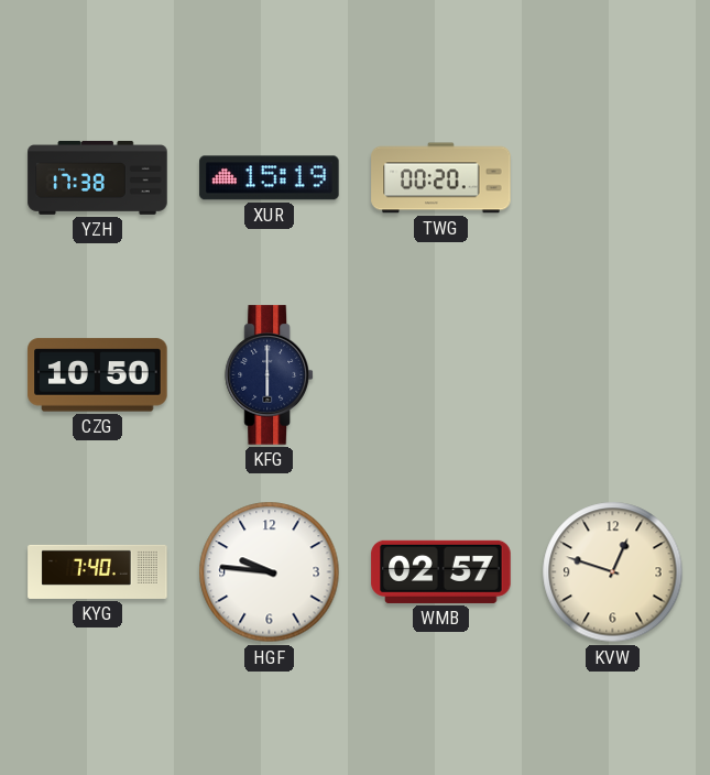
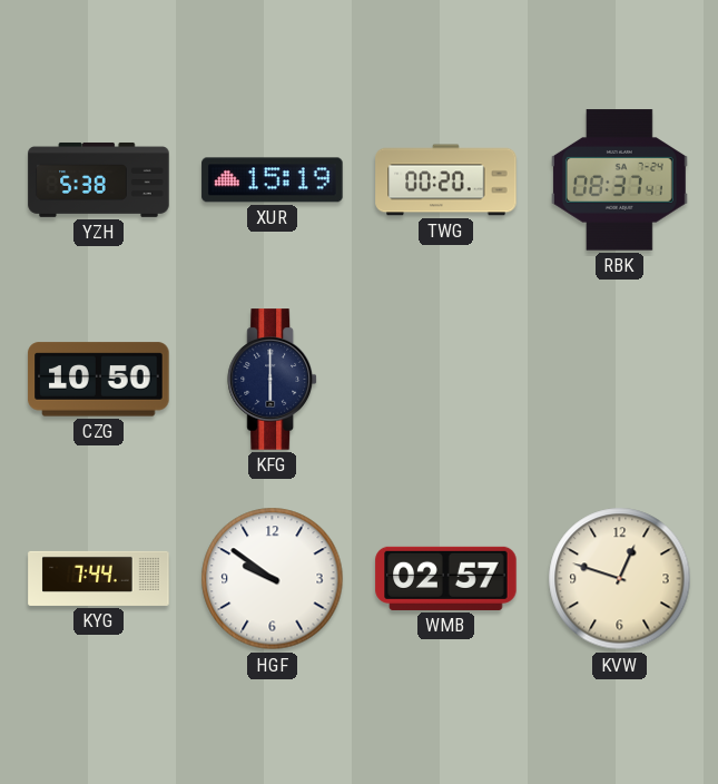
YZH: 17:38 -> 5:38
RBK: none -> 08:37
KYG: 7:40 -> 7:44
HGF: 9:46 -> 9:51
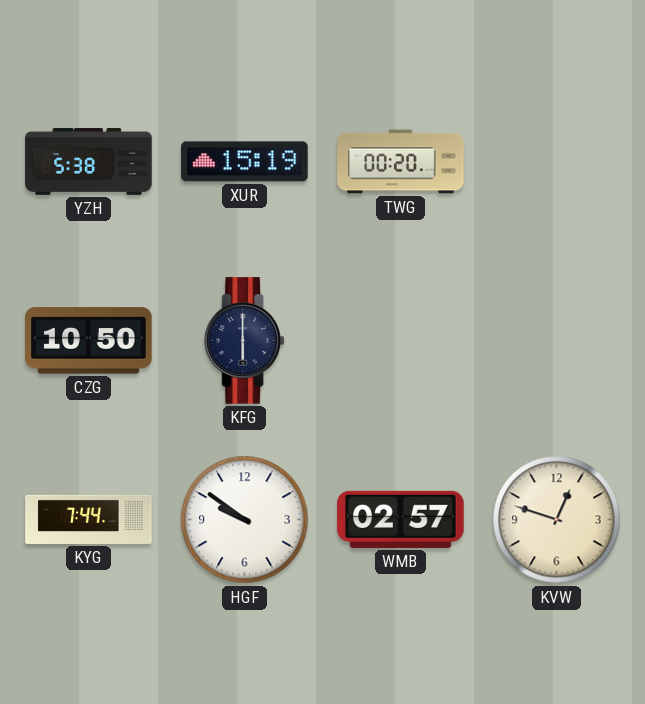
RBK: 08:37 -> none
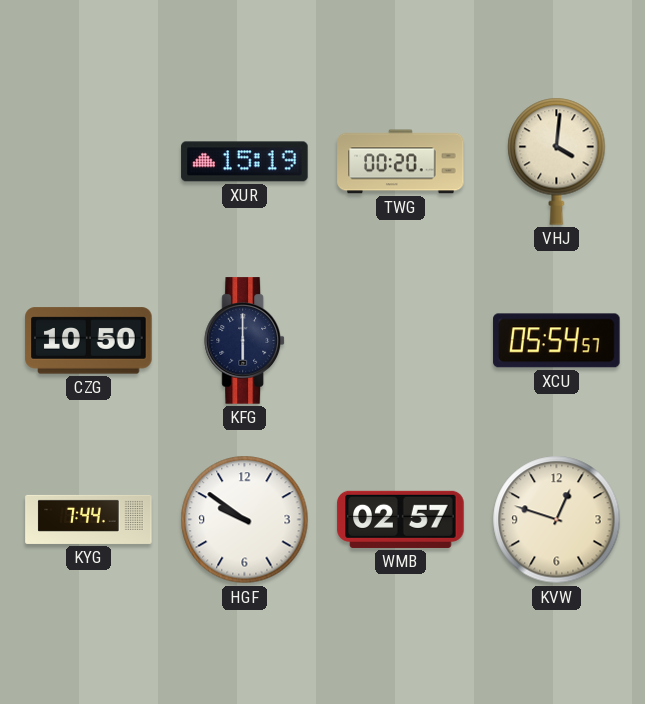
YZH: 5:38 -> none
VHJ: none -> 4:01
XCU: none -> 05:54
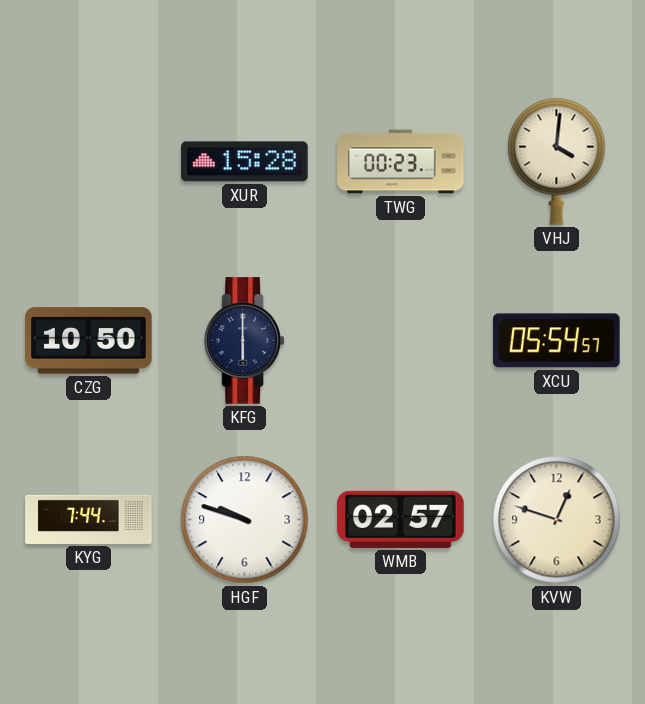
XUR: 15:19 -> 15:28
TWG: 00:20 -> 00:23
HGF: 9:51 -> 9:48
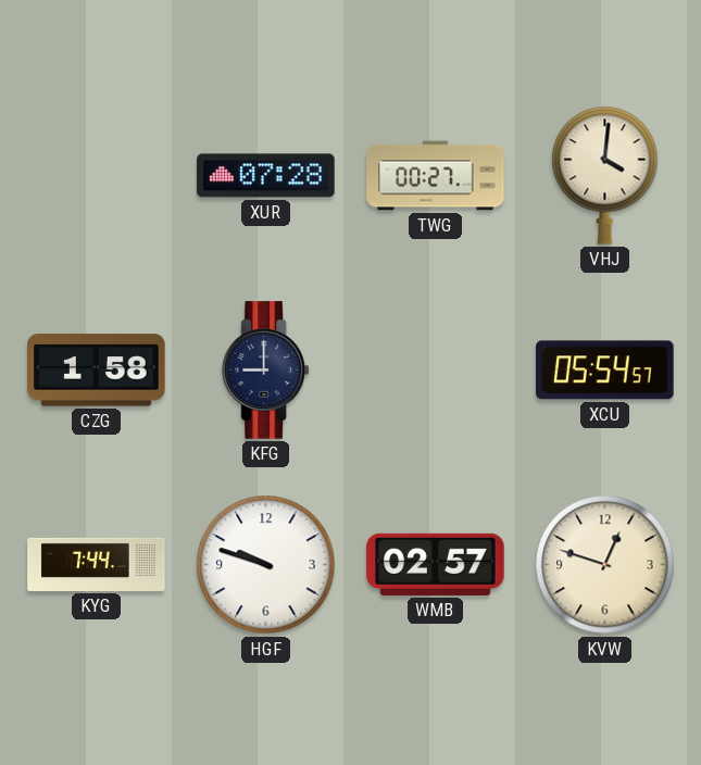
XUR: 15:28 -> 07:28
TWG: 00:23 -> 00:27
CZG: 10:50 -> 1:58
KFG: 6:00 -> 9:00
